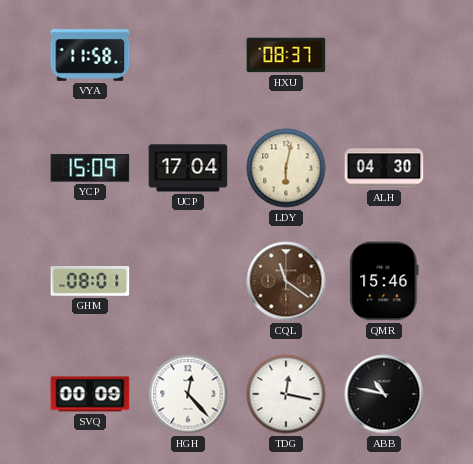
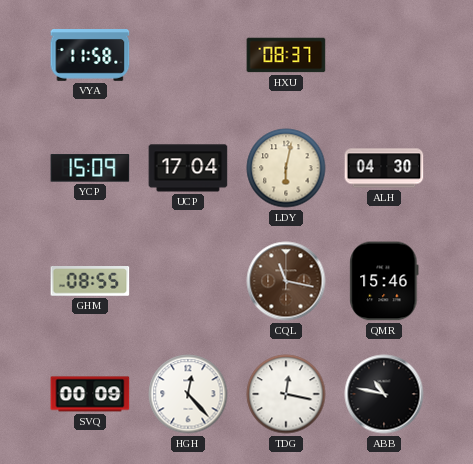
GHM: 08:01 -> 08:55
CQL: 11:21 -> 11:17
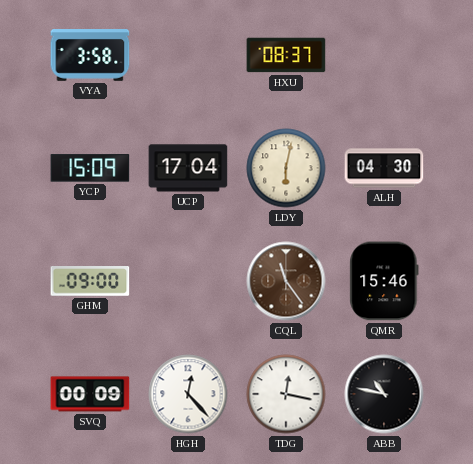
VYA: 11:58 -> 3:58
GHM: 08:55 -> 09:00
CQL: 11:17 -> 11:24
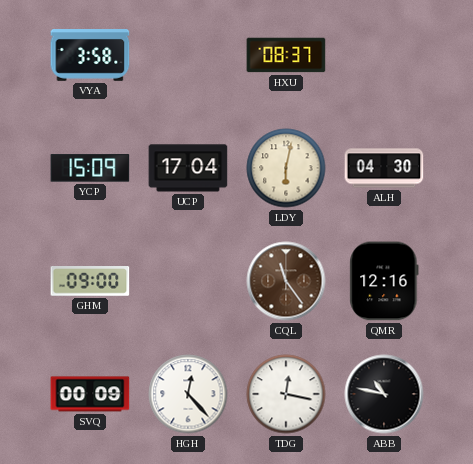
QMR: 15:46 -> 12:16
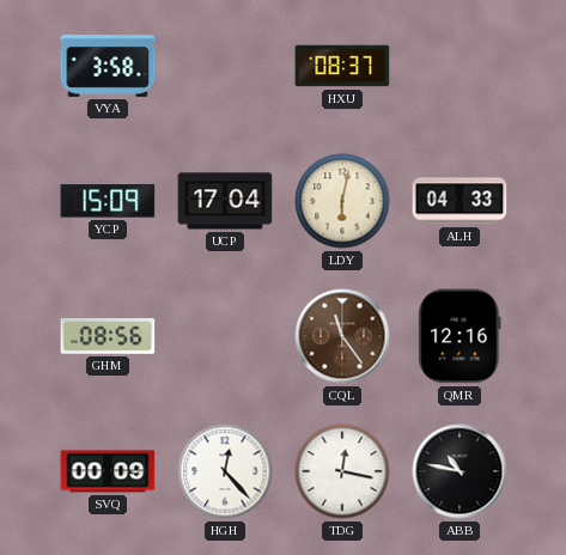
ALH: 04:30 -> 04:33
GHM: 09:00 -> 08:56
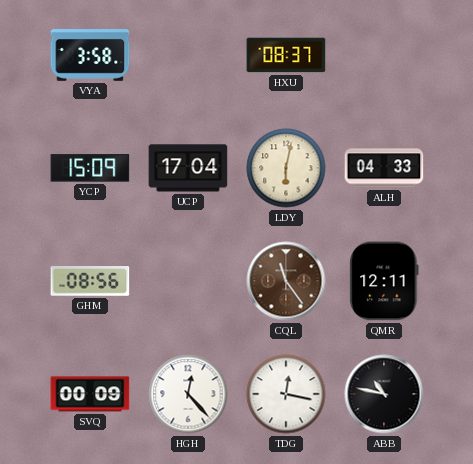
QMR: 12:16 -> 12:11
